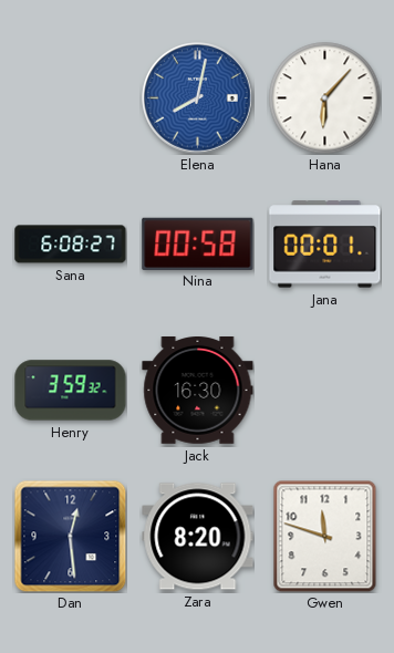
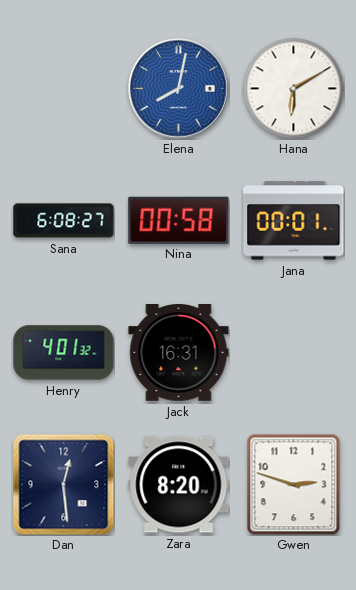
Hana: 6:07 -> 6:10
Henry: 3:59 -> 4:01
Jack: 16:30 -> 16:31
Gwen: 11:48 -> 2:48
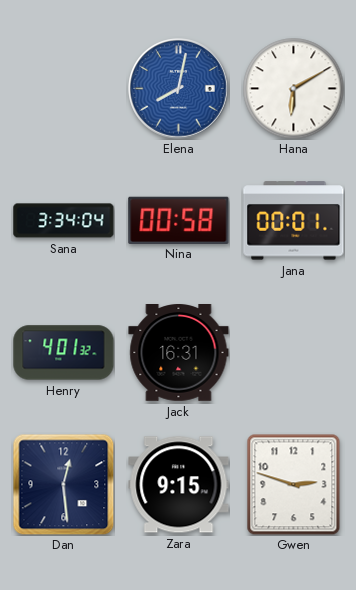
Sana: 6:08 -> 3:34
Zara: 8:20 -> 9:15
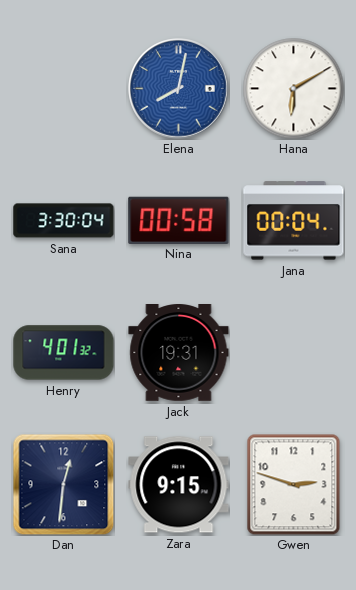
Sana: 3:34 -> 3:30
Jana: 00:01 -> 00:04
Jack: 16:31 -> 19:31
Dan: 12:29 -> 12:31
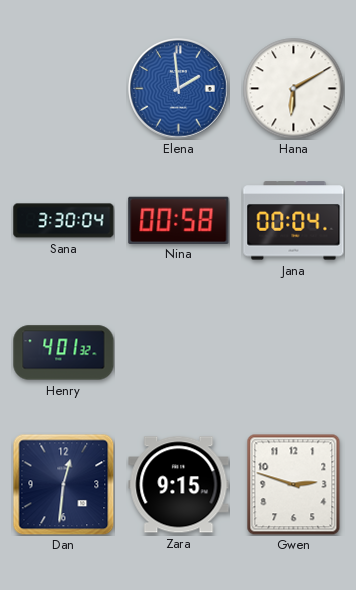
Elena: 8:02 -> 1:59
Jack: 19:31 -> none
